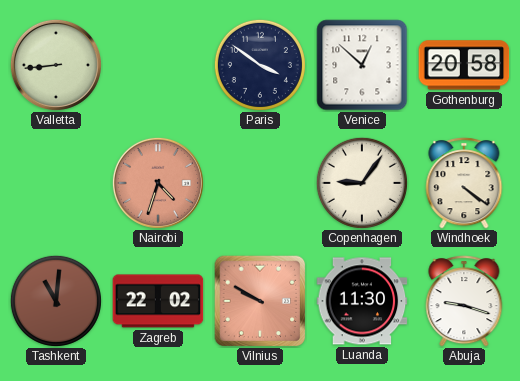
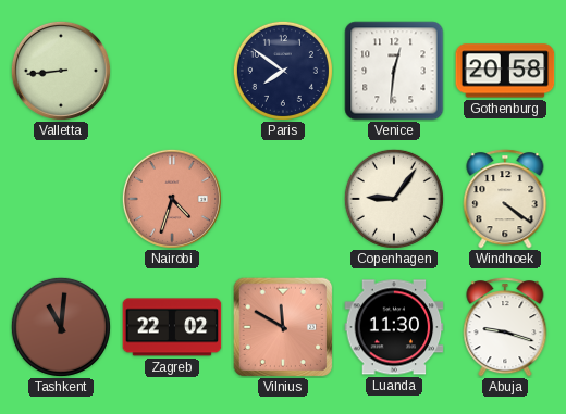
Paris: 3:51 -> 7:51
Venice: 12:52 -> 12:31
Vilnius: 9:50 -> 11:50
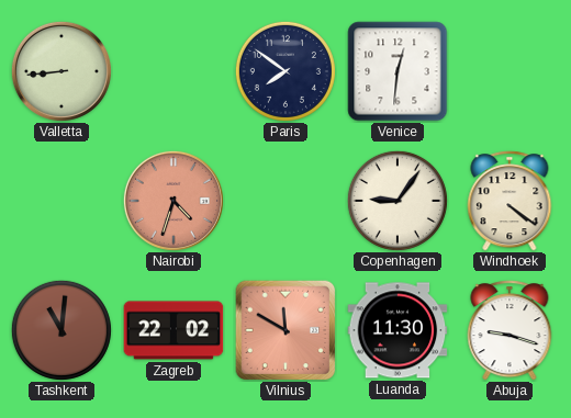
Gothenburg: 20:58 -> none
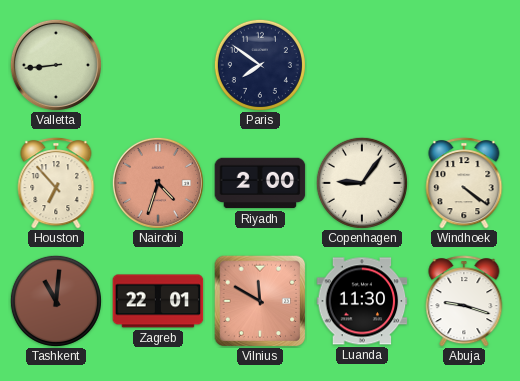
Venice: 12:31 -> none
Houston: none -> 6:53
Riyadh: none -> 2:00
Zagreb: 22:02 -> 22:01
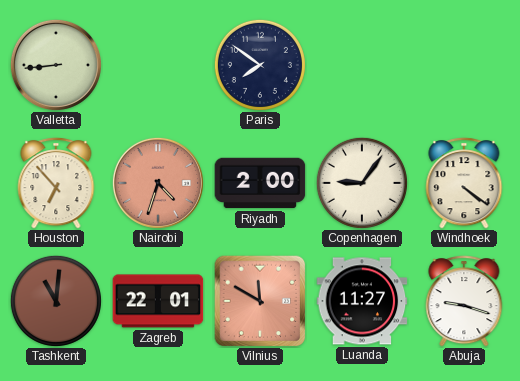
Luanda: 11:30 -> 11:27
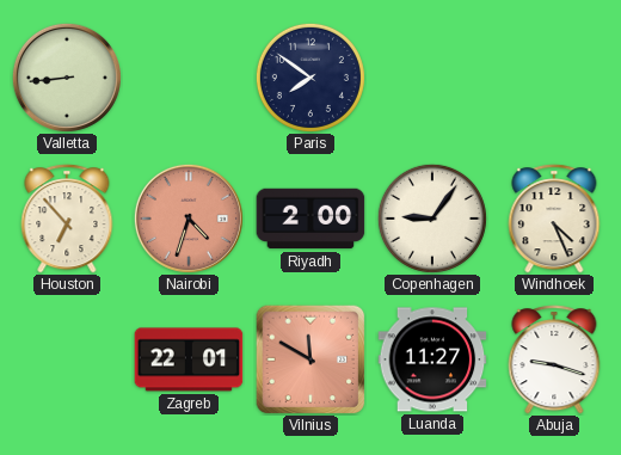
Windhoek: 4:21 -> 4:26
Tashkent: 11:01 -> none
